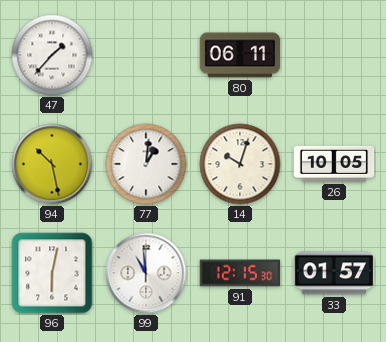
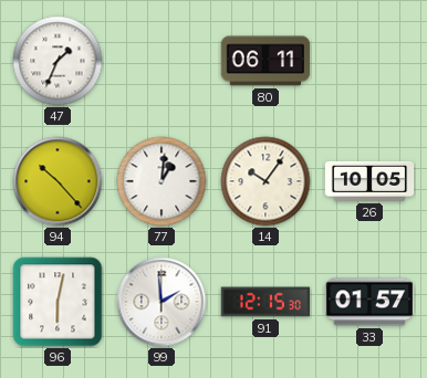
47: 1:37 -> 1:34
94: 10:28 -> 10:23
14: 10:03 -> 10:06
99: 10:59 -> 1:59
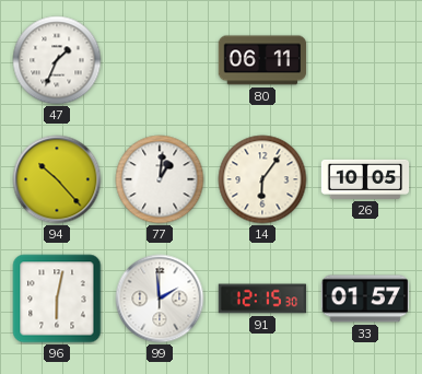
14: 10:06 -> 6:06
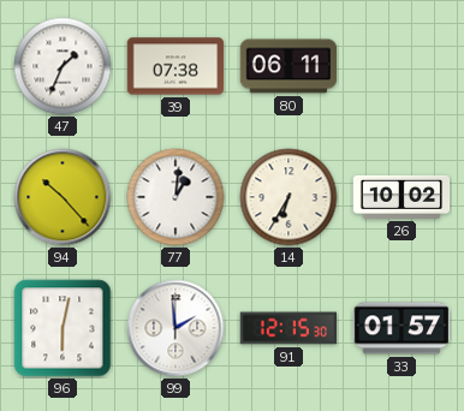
39: none -> 07:38
14: 6:06 -> 6:35
26: 10:05 -> 10:02
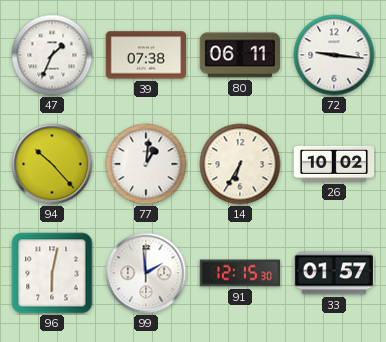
72: none -> 9:16
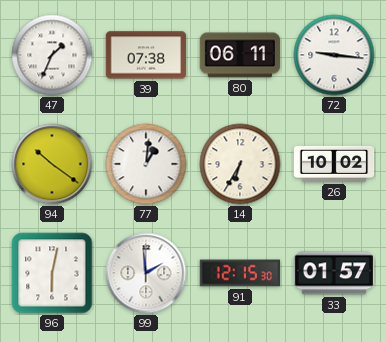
94: 10:23 -> 10:21
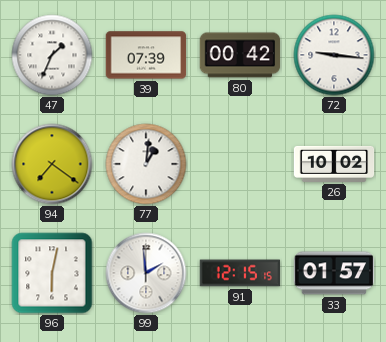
39: 07:38 -> 07:39
80: 06:11 -> 00:42
94: 10:21 -> 7:21
14: 6:35 -> none
91: 12:15:30 -> 12:15:15
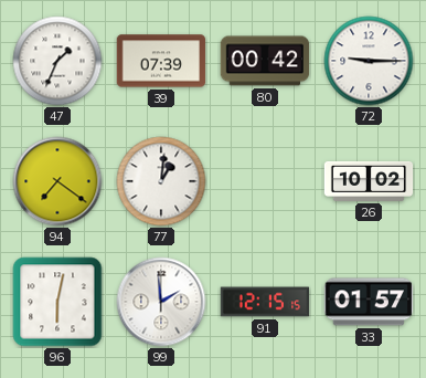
72: 9:16 -> 9:15
